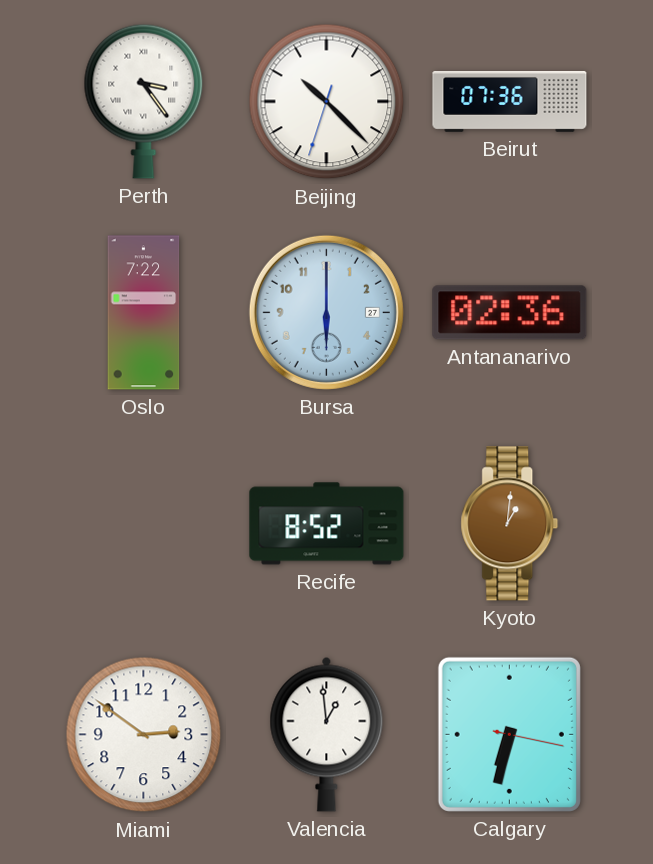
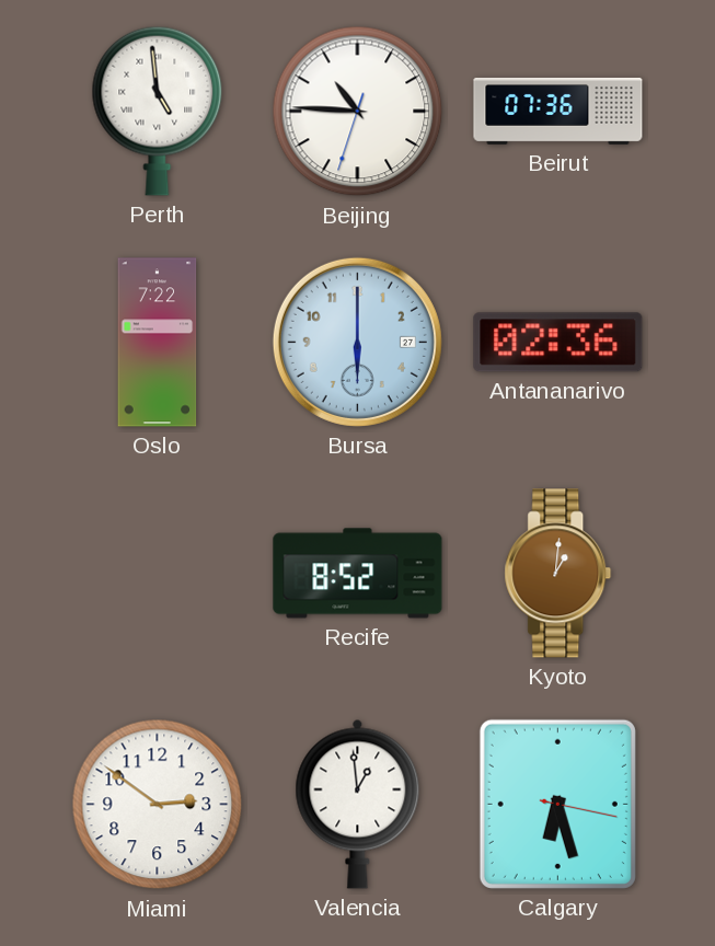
Perth: 3:24 -> 4:59
Beijing: 10:22 -> 10:45
Calgary: 6:32 -> 6:27
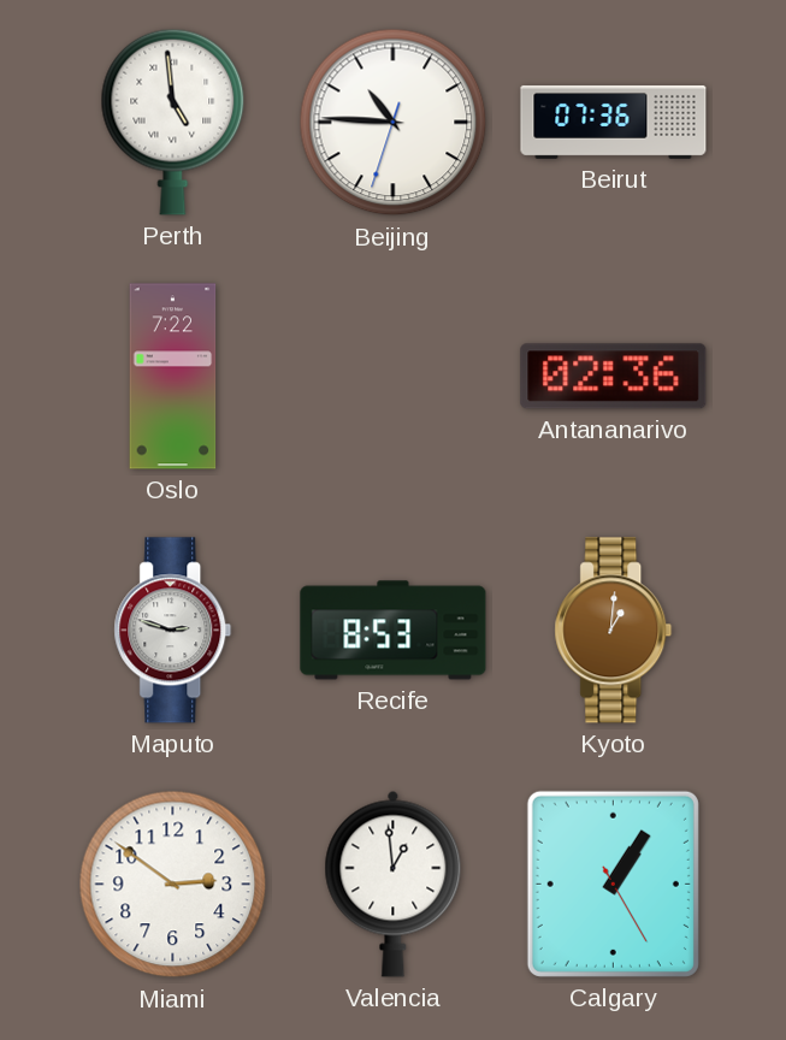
Bursa: 6:00 -> none
Maputo: none -> 2:48
Recife: 8:52 -> 8:53
Calgary: 6:27 -> 1:05
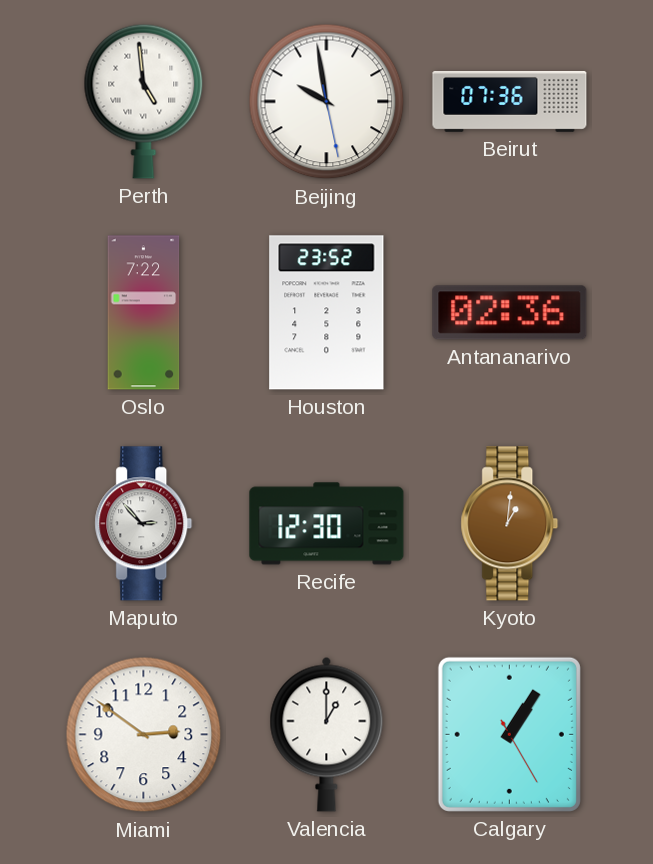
Beijing: 10:45 -> 9:58
Houston: none -> 23:52
Maputo: 2:48 -> 2:53
Recife: 8:53 -> 12:30
Valencia: 12:59 -> 1:00
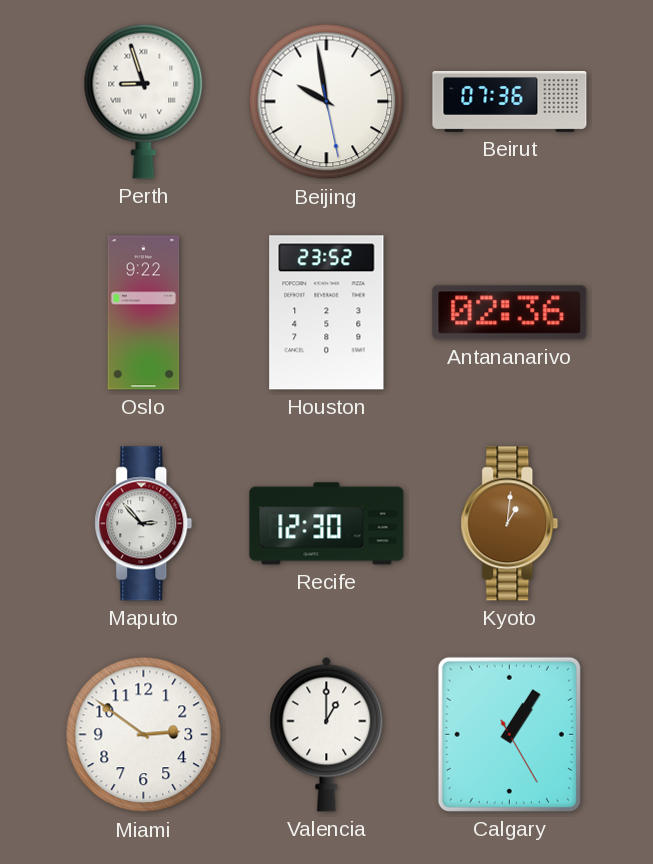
Perth: 4:59 -> 8:57
Oslo: 7:22 -> 9:22
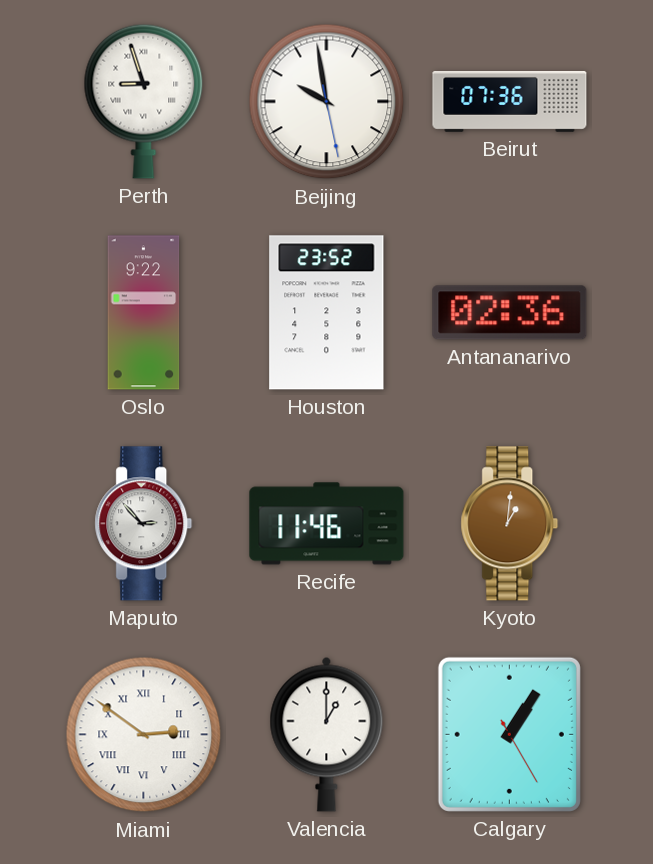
Recife: 12:30 -> 11:46
Miami numerals: Arabic -> Roman
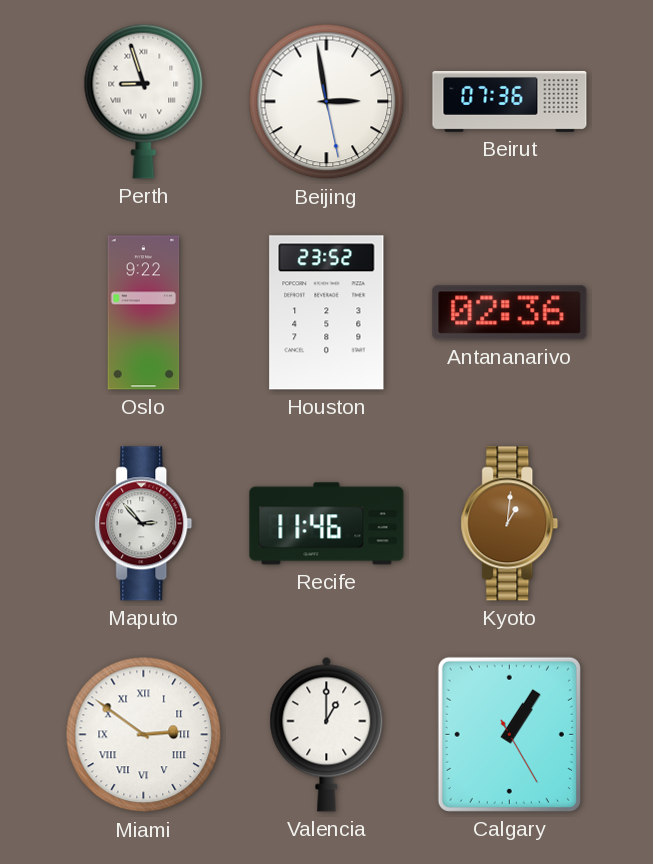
Beijing: 9:58 -> 2:58
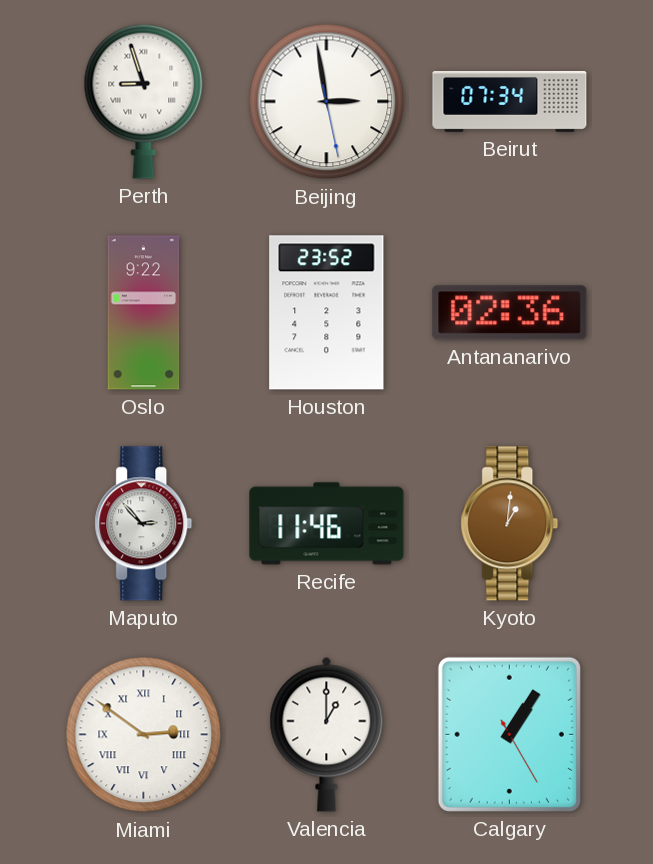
Beirut: 07:36 -> 07:34
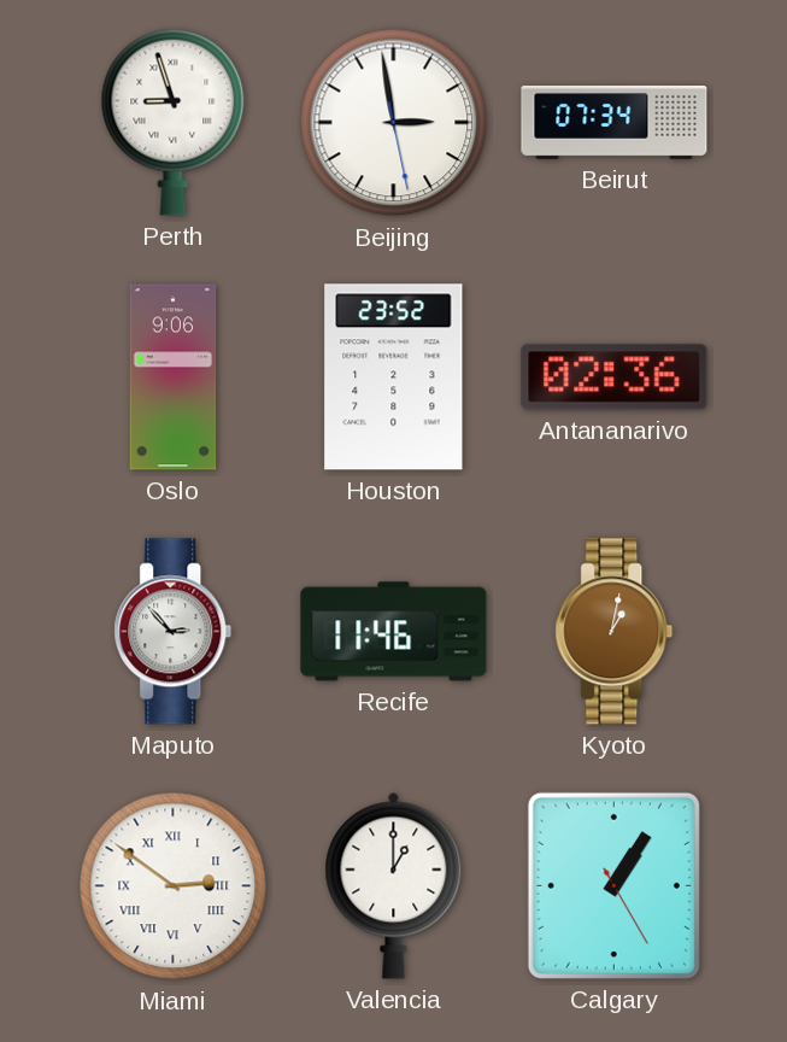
Oslo: 9:22 -> 9:06
Kyoto: 1:01 -> 1:02
